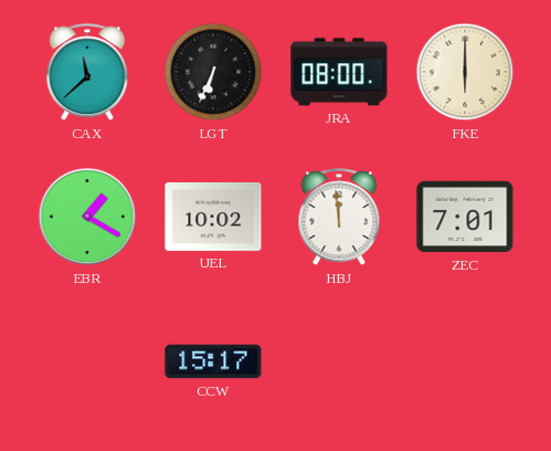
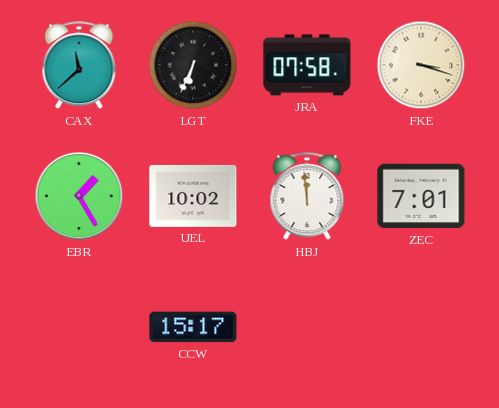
JRA: 08:00 -> 07:58
FKE: 6:00 -> 3:18
EBR: 1:20 -> 1:25
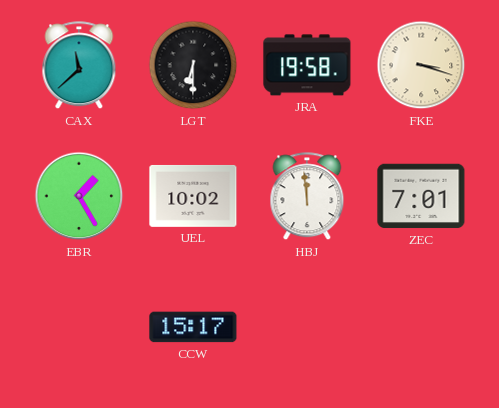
LGT: 6:34 -> 6:30
JRA: 07:58 -> 19:58
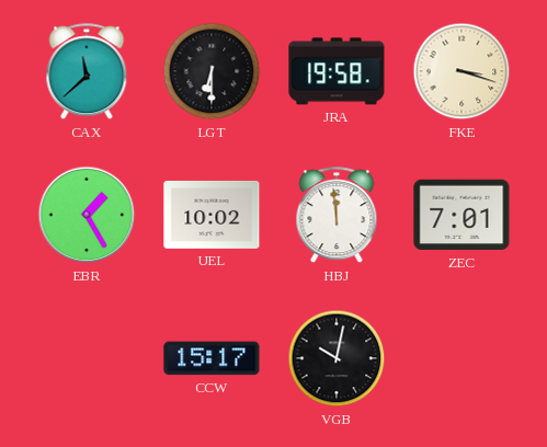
VGB: none -> 10:02
